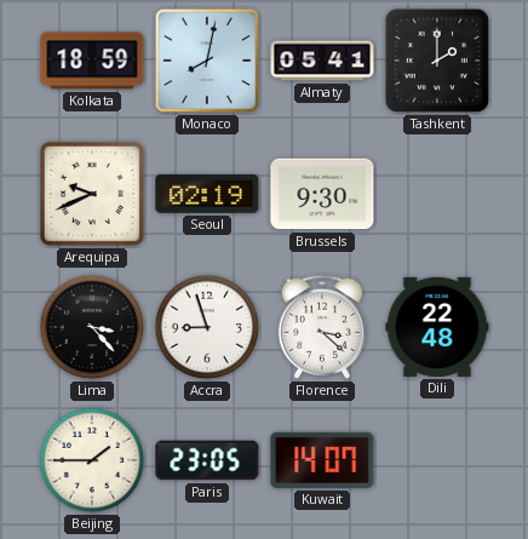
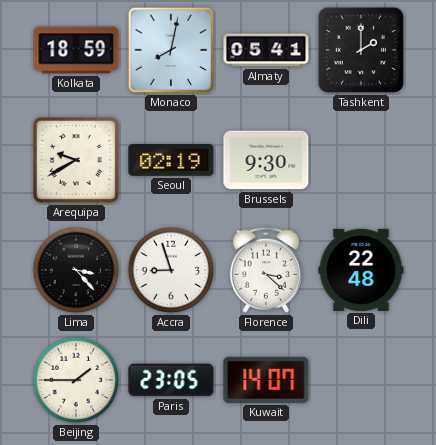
Arequipa: 9:41 -> 9:40
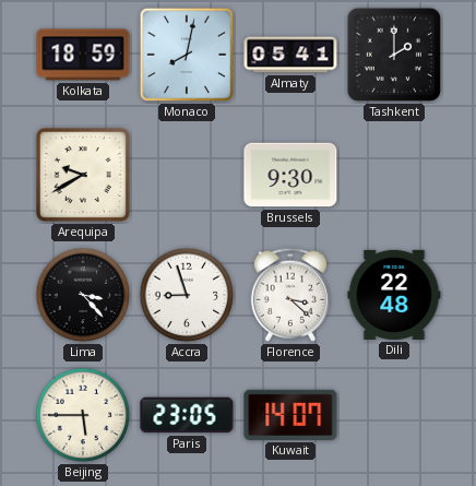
Seoul: 02:19 -> none
Beijing: 1:45 -> 5:45
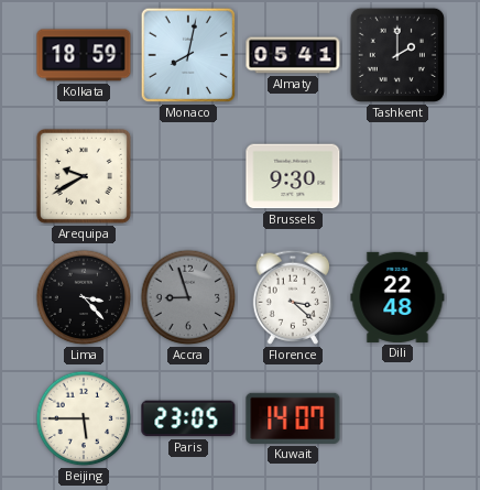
Accra dial: white -> grey
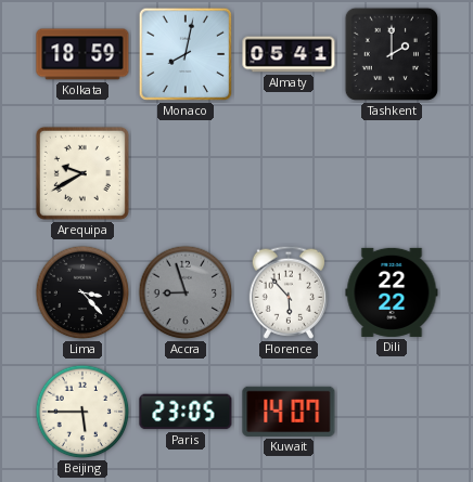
Brussels: 9:30 -> none
Florence: 3:22 -> 5:53
Dili: 22:48 -> 22:22
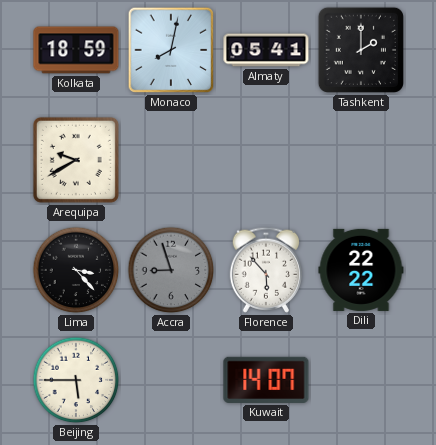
Paris: 23:05 -> none
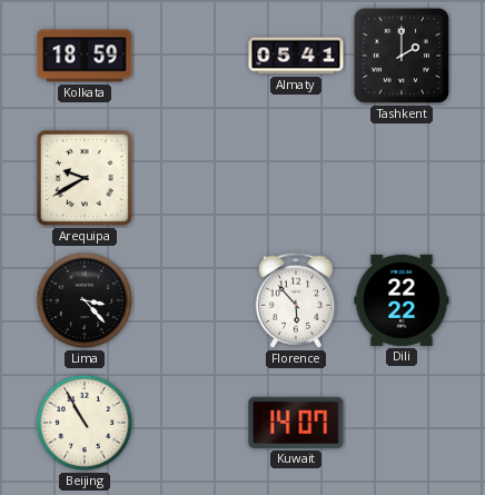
Monaco: 8:02 -> none
Accra: 8:57 -> none
Beijing: 5:45 -> 10:55
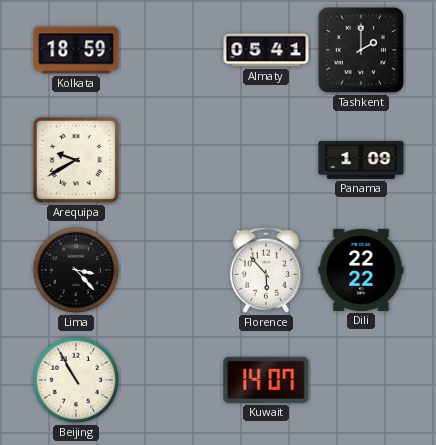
Panama: none -> 1:09
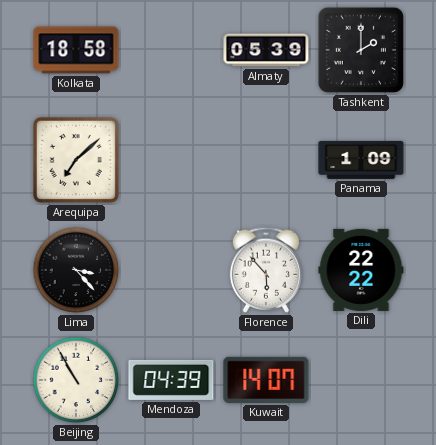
Kolkata: 18:59 -> 18:58
Almaty: 05:41 -> 05:39
Arequipa: 9:40 -> 7:08
Mendoza: none -> 04:39
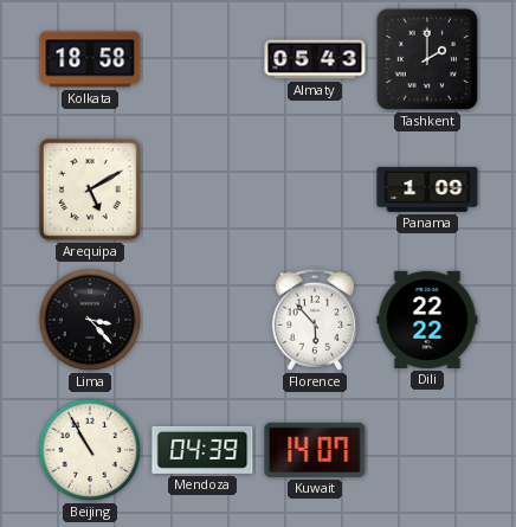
Almaty: 05:39 -> 05:43
Arequipa: 7:08 -> 5:10
